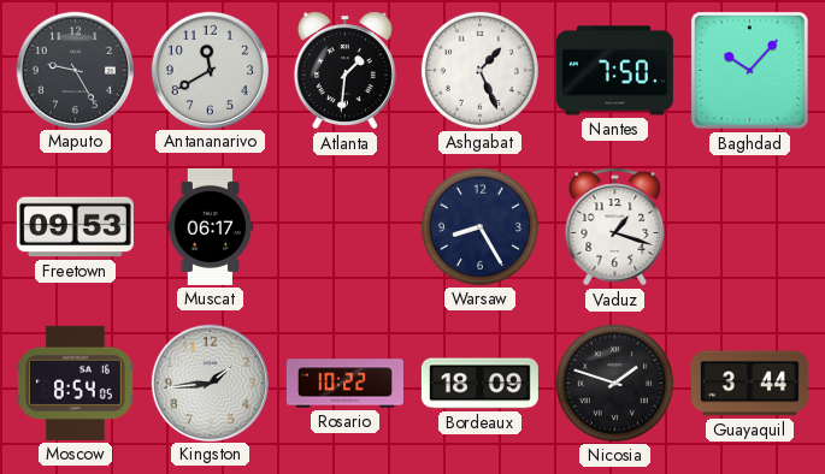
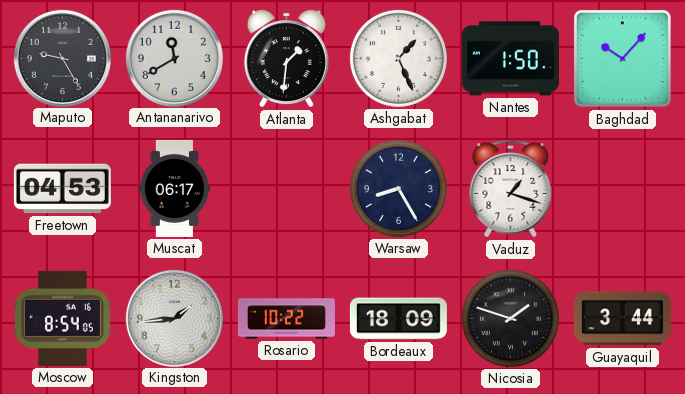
Nantes: 7:50 -> 1:50
Freetown: 09:53 -> 04:53
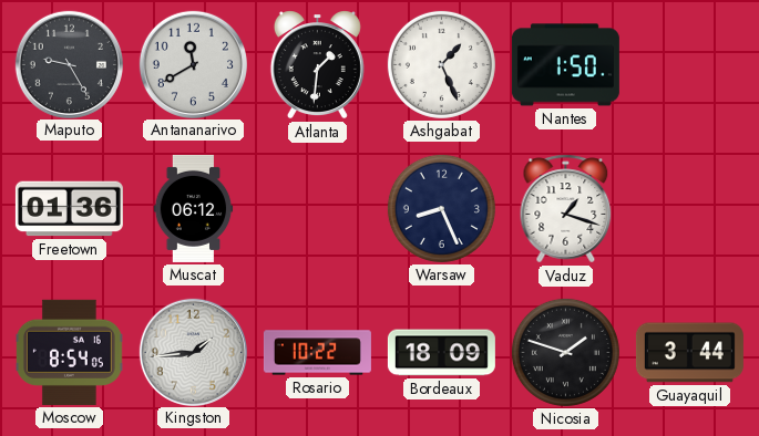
Baghdad: 10:07 -> none
Freetown: 04:53 -> 01:36
Muscat: 06:17 -> 06:12
Warsaw: 8:25 -> 8:26
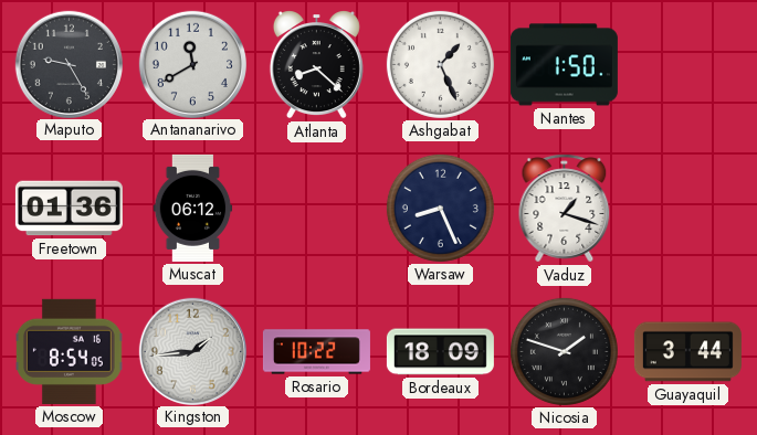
Atlanta: 1:31 -> 8:22
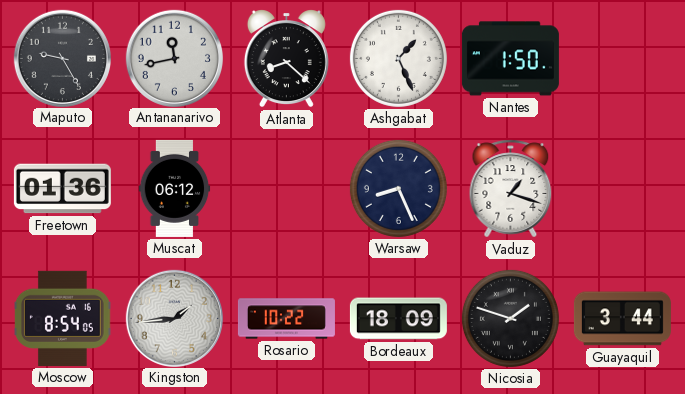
Antananarivo: 11:40 -> 11:43
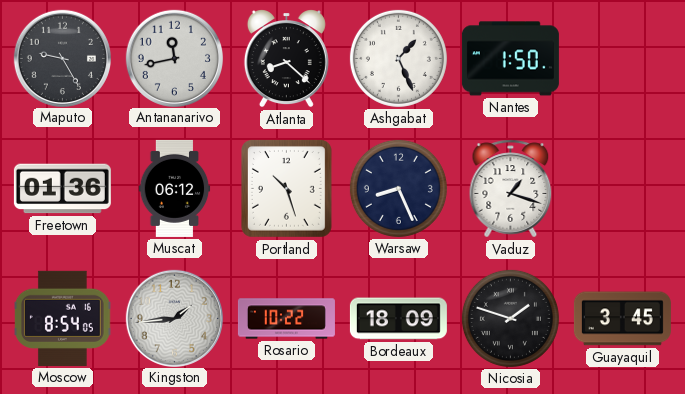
Portland: none -> 10:27
Guayaquil: 3:44 -> 3:45
